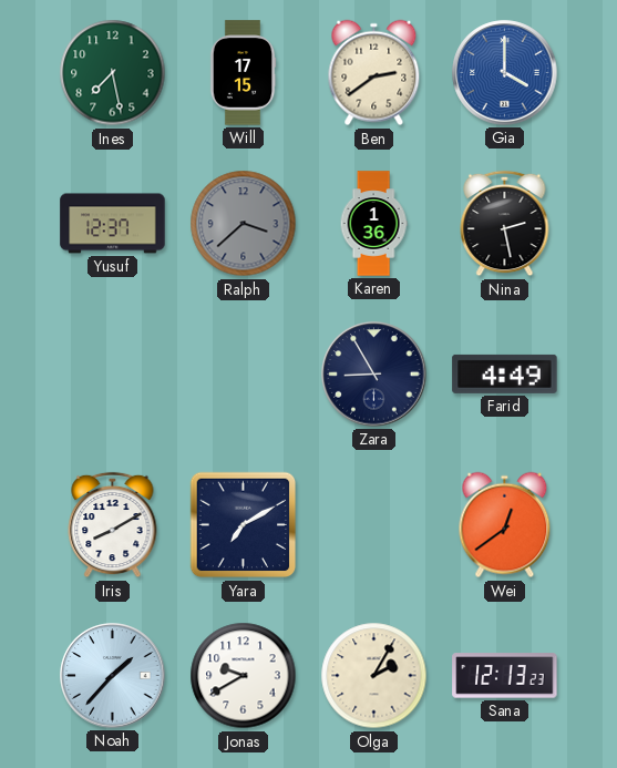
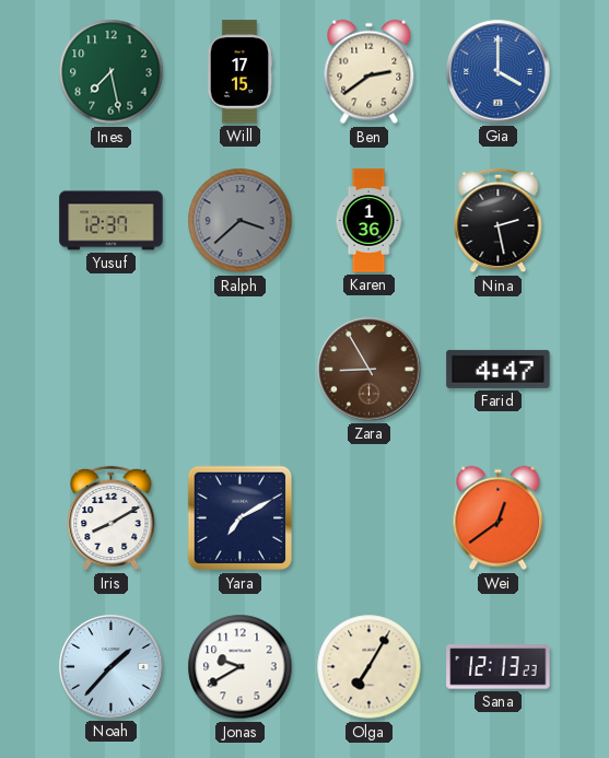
Zara dial: navy -> brown
Farid: 4:49 -> 4:47
Olga: 2:05 -> 7:05
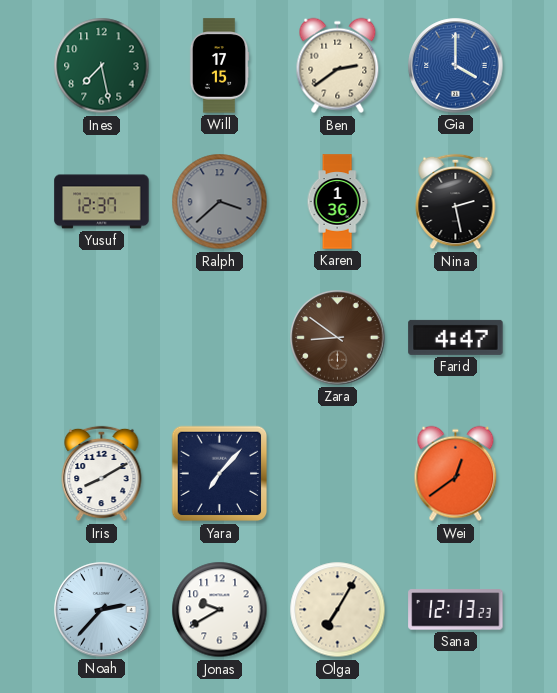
Zara: 8:55 -> 8:51
Yara: 7:10 -> 7:07
Noah: 1:37 -> 2:37
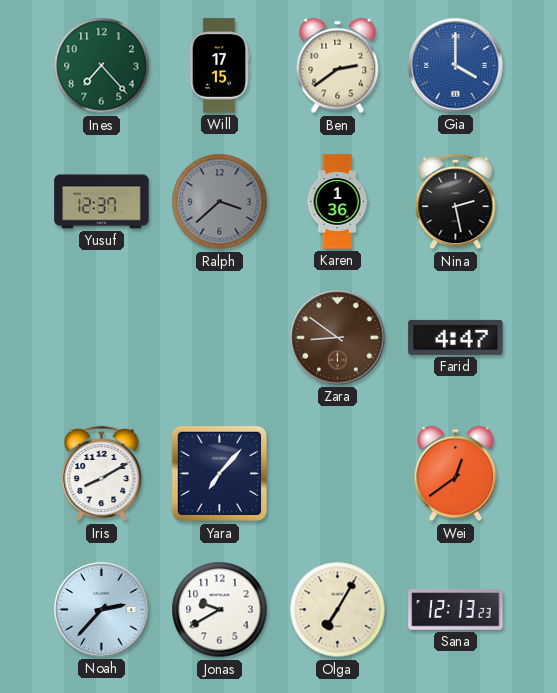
Ines: 7:28 -> 7:23
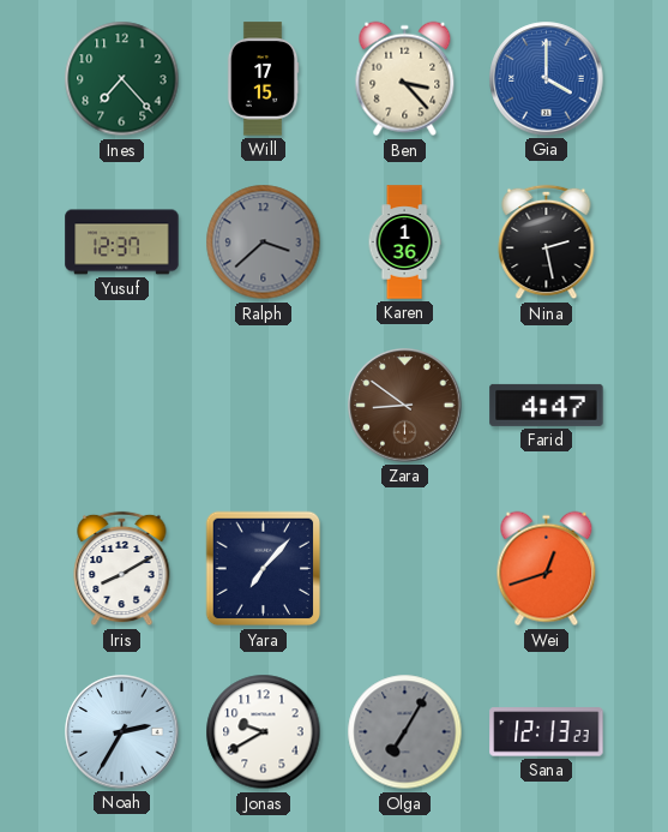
Ben: 2:39 -> 3:23
Wei: 12:39 -> 12:42
Noah: 2:37 -> 2:35
Olga dial: cream -> grey
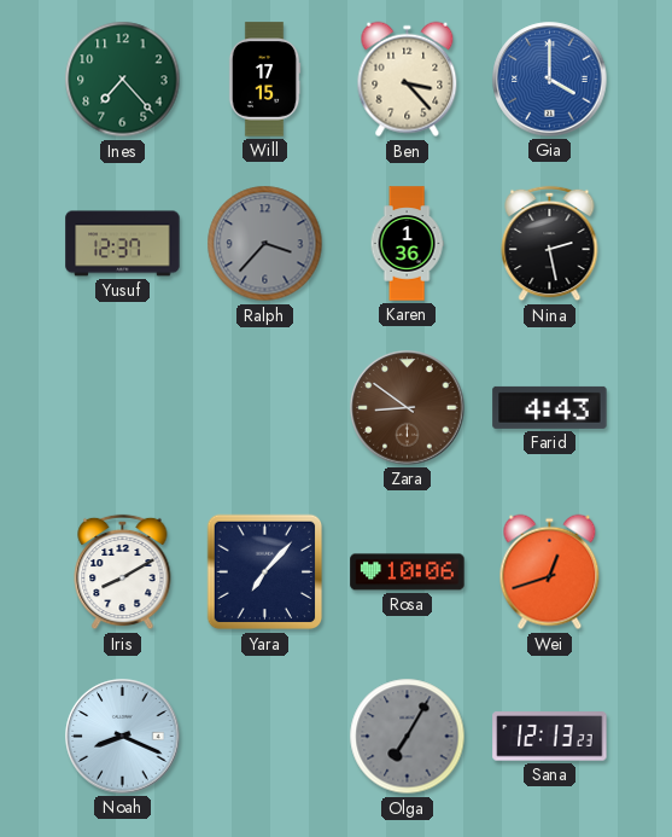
Ralph: 3:38 -> 3:37
Farid: 4:47 -> 4:43
Rosa: none -> 10:06
Noah: 2:35 -> 8:19
Jonas: 9:40 -> none
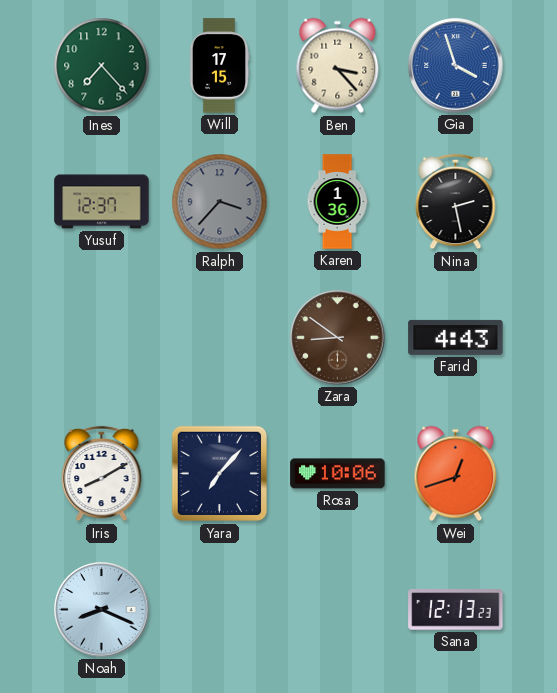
Gia: 4:00 -> 3:57
Olga: 7:05 -> none
